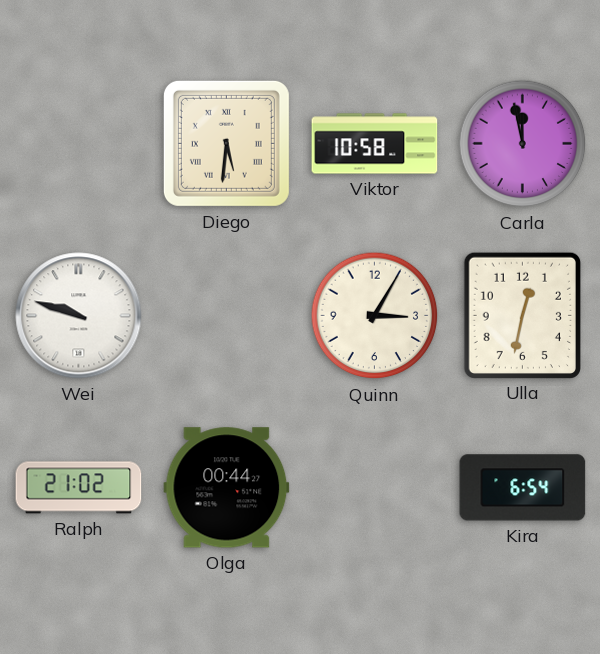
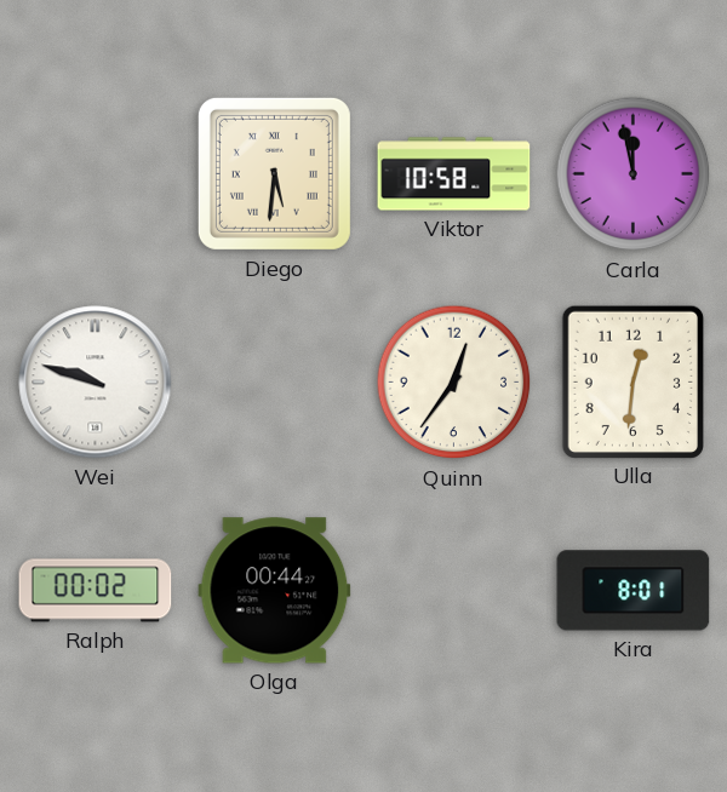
Quinn: 3:05 -> 12:36
Ulla: 12:32 -> 12:31
Ralph: 21:02 -> 00:02
Kira: 6:54 -> 8:01
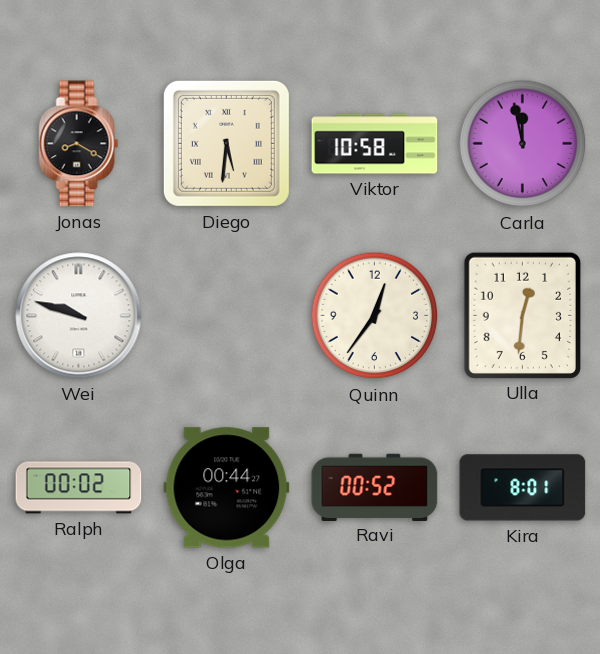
Jonas: none -> 8:20
Ravi: none -> 00:52
